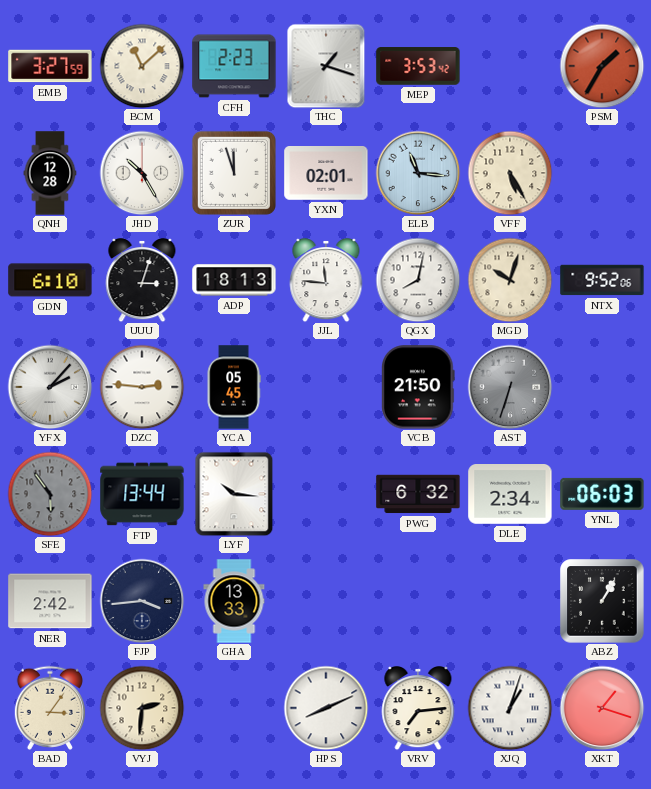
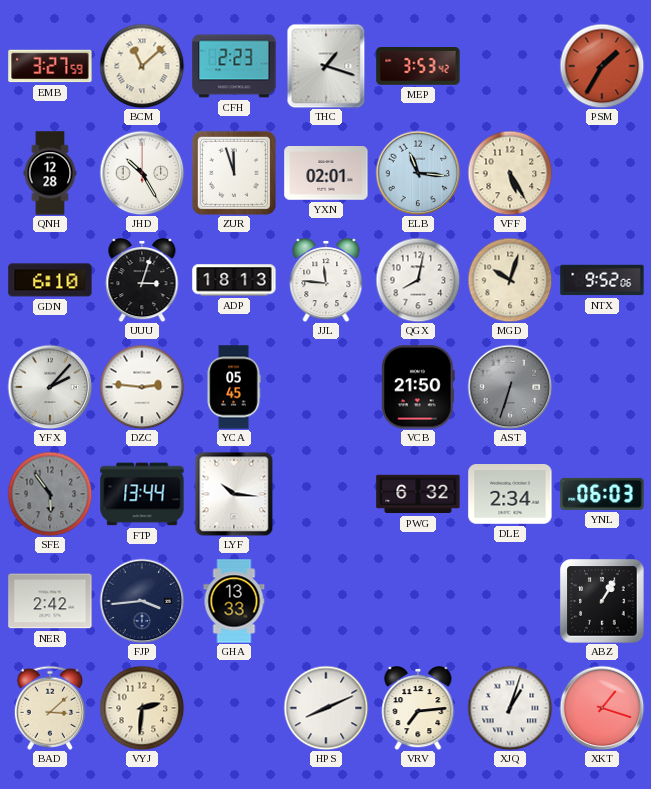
BAD: 3:06 -> 3:08
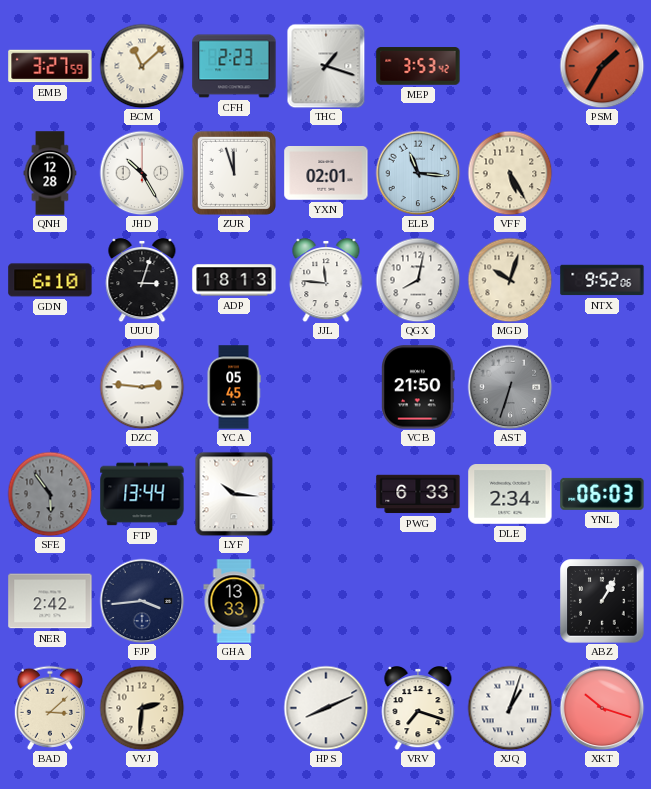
YFX: 2:07 -> none
PWG: 6:32 -> 6:33
VRV: 7:14 -> 7:18
XKT: 1:18 -> 10:18
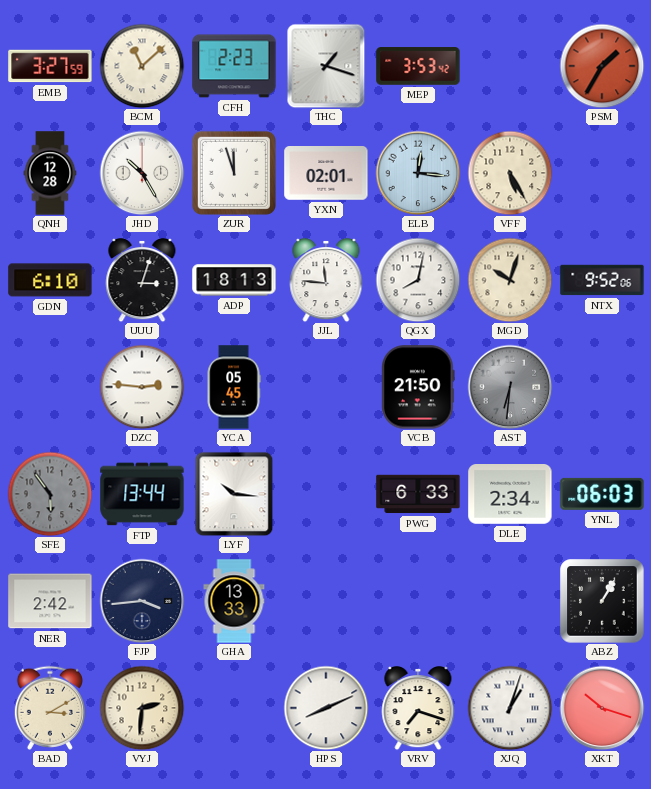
ELB: 11:16 -> 12:16
AST: 6:33 -> 6:31
BAD: 3:08 -> 3:10
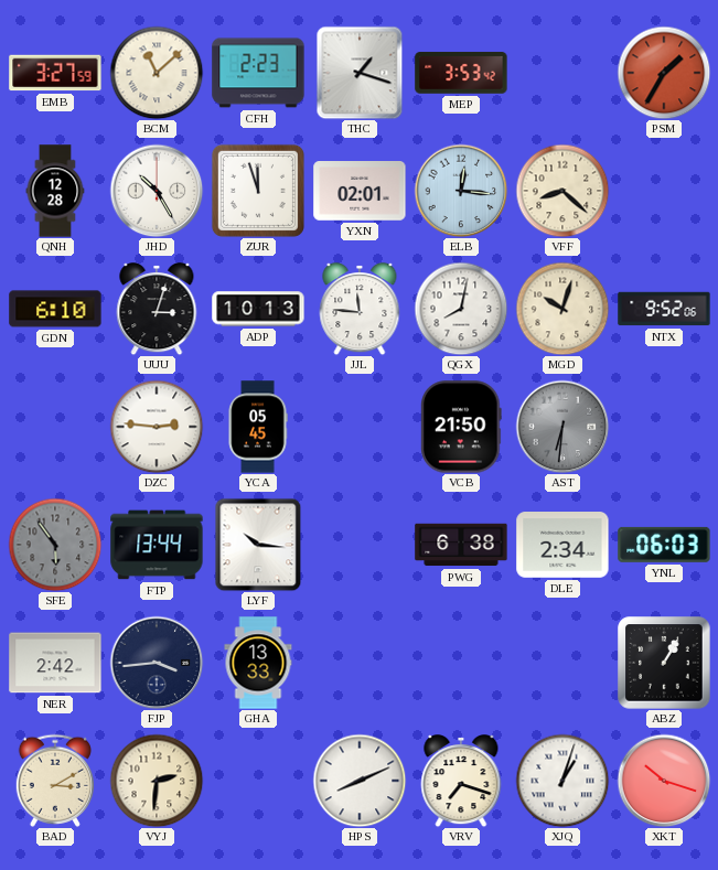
VFF: 5:25 -> 8:22
ADP: 18:13 -> 10:13
PWG: 6:33 -> 6:38
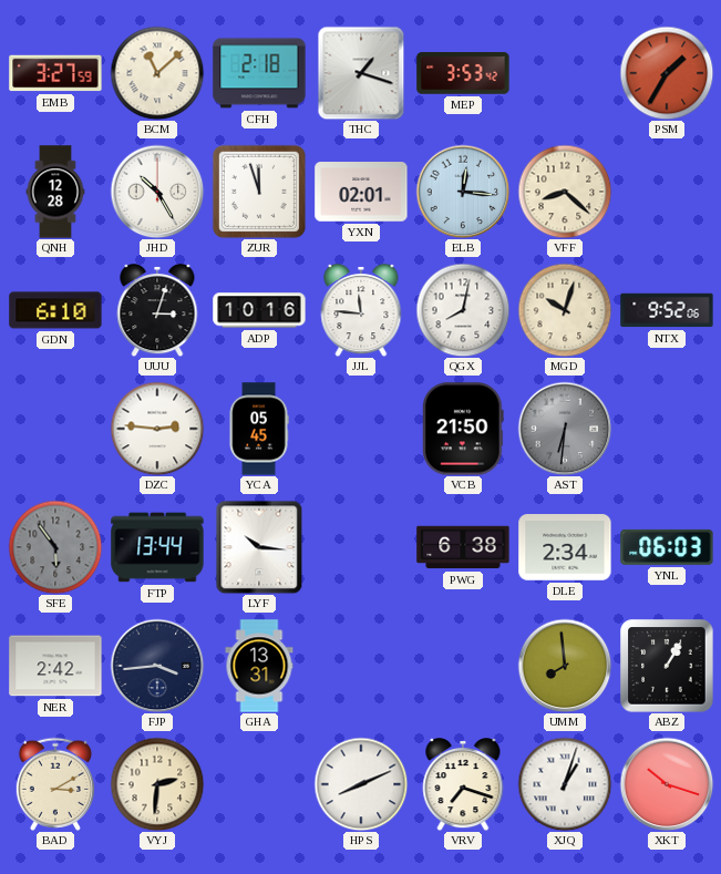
CFH: 2:23 -> 2:18
ADP: 10:13 -> 10:16
GHA: 13:33 -> 13:31
UMM: none -> 7:59
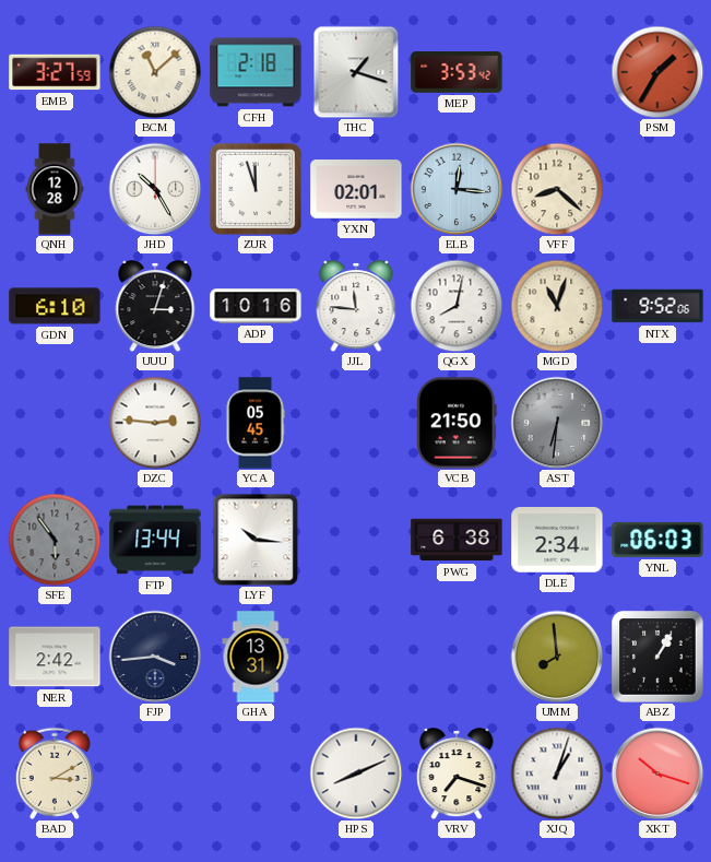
MGD: 10:03 -> 11:03
VYJ: 2:31 -> none
